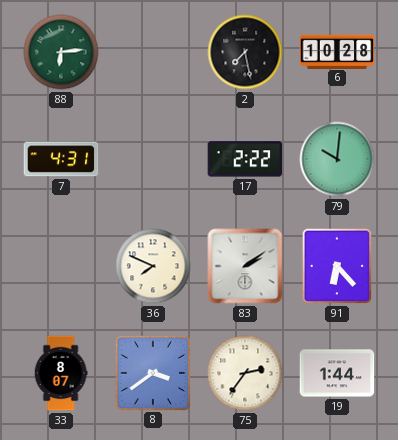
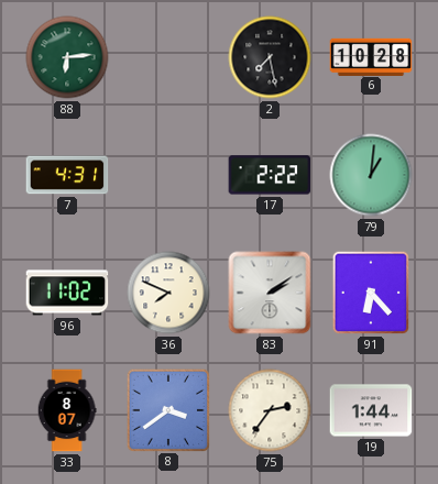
79: 10:01 -> 1:01
96: none -> 11:02
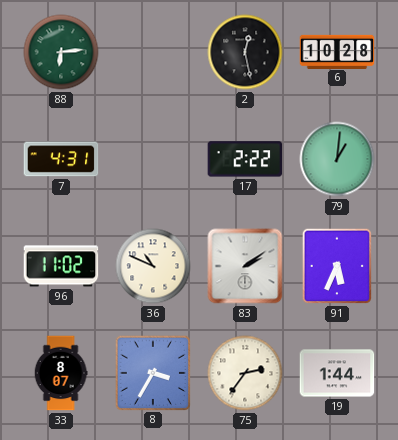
2: 7:28 -> 12:28
36: 7:49 -> 10:49
91: 6:23 -> 5:34
8: 3:39 -> 3:35
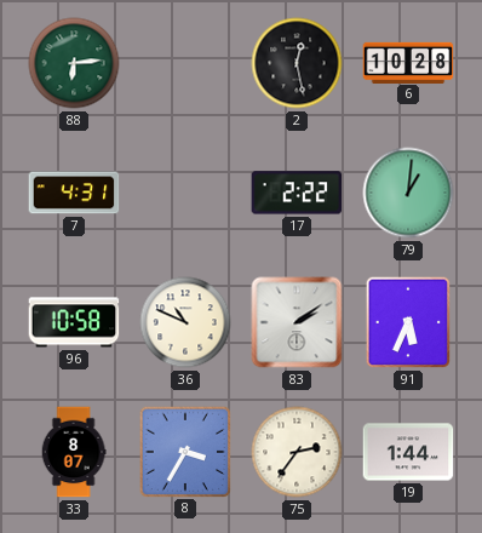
96: 11:02 -> 10:58
